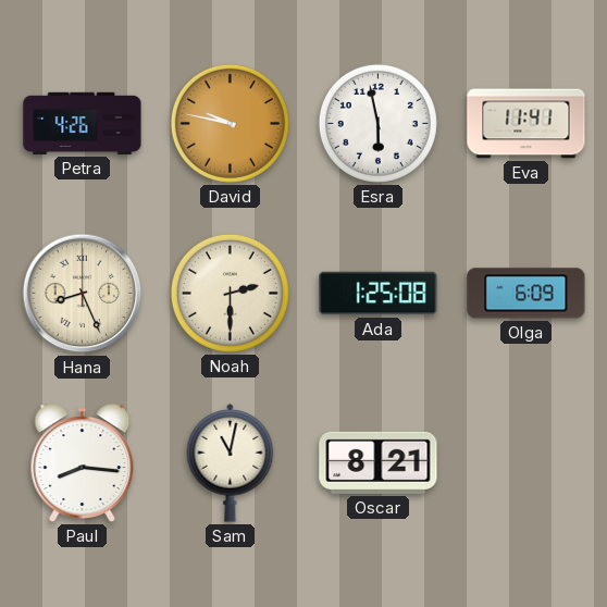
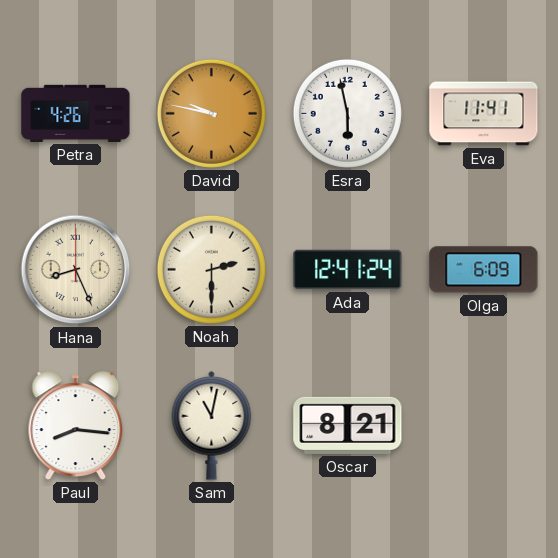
Ada: 1:25 -> 12:41
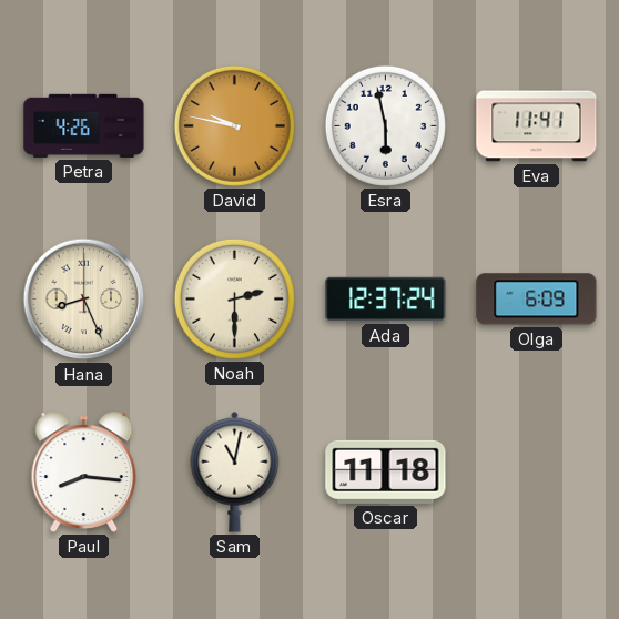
Ada: 12:41 -> 12:37
Oscar: 8:21 -> 11:18
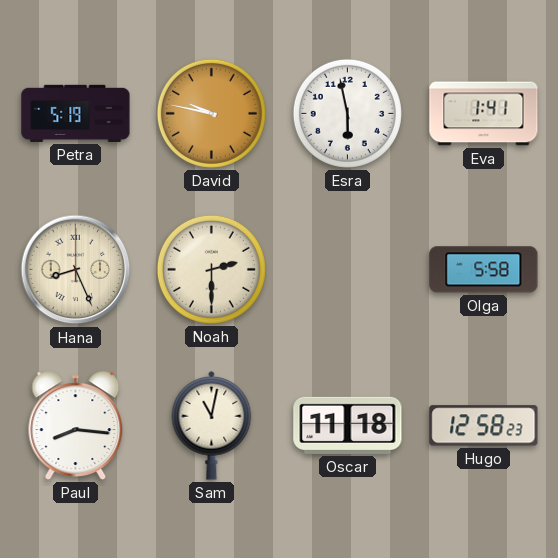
Petra: 4:26 -> 5:19
Eva: 11:41 -> 1:41
Ada: 12:37 -> none
Olga: 6:09 -> 5:58
Hugo: none -> 12:58
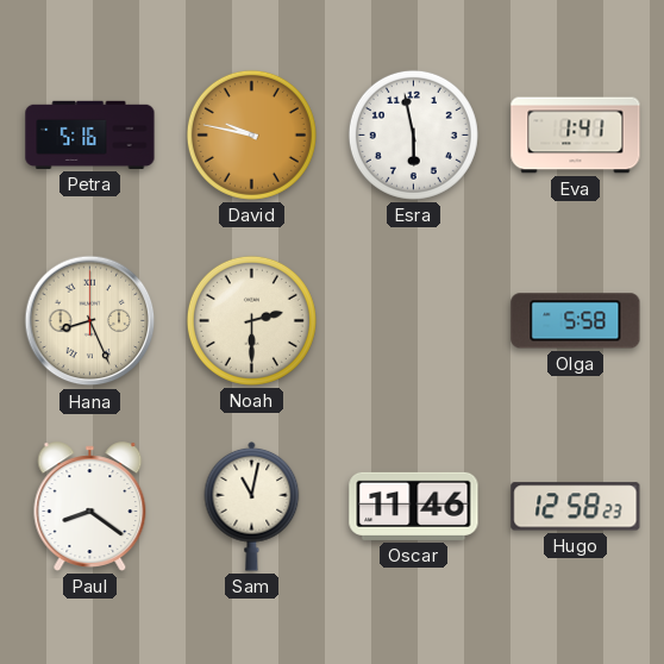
Petra: 5:19 -> 5:16
Paul: 8:16 -> 8:21
Oscar: 11:18 -> 11:46
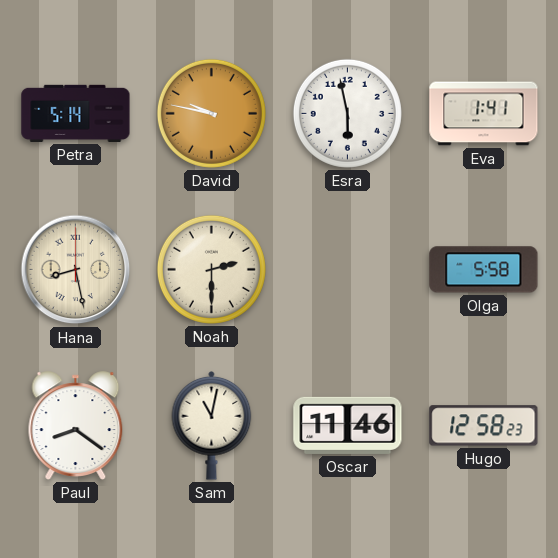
Petra: 5:16 -> 5:14
Hana: 8:26 -> 8:28
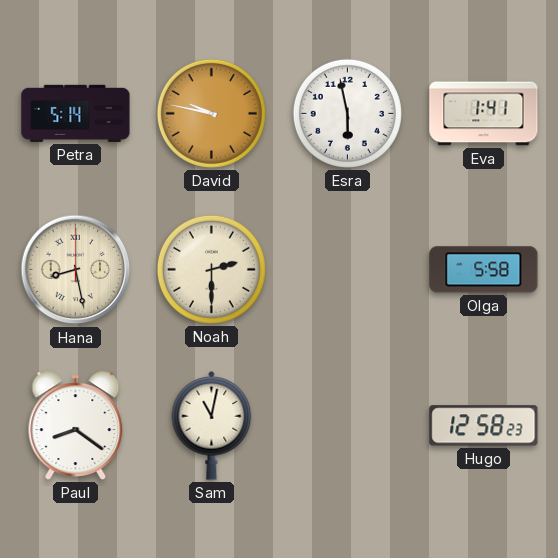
Oscar: 11:46 -> none
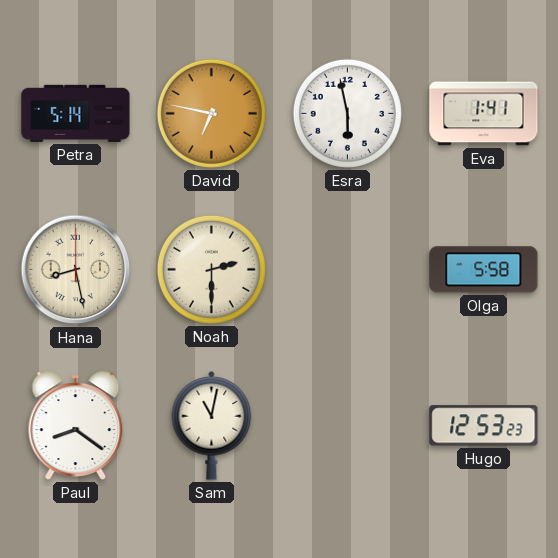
David: 9:47 -> 6:47
Hugo: 12:58 -> 12:53
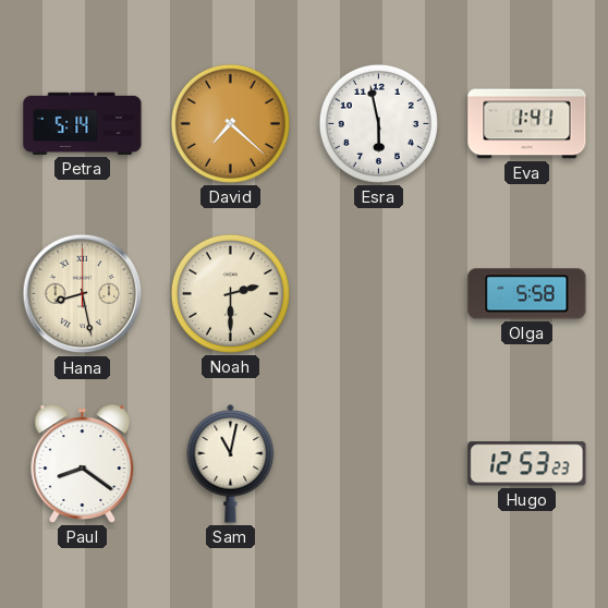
David: 6:47 -> 7:22
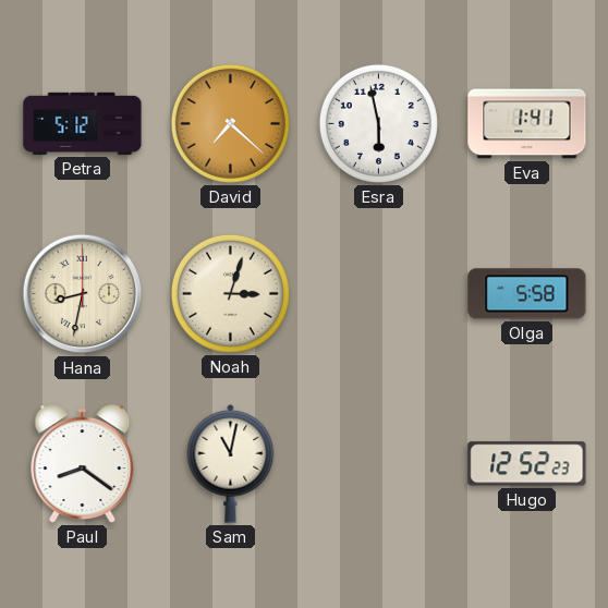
Petra: 5:14 -> 5:12
Hana: 8:28 -> 8:32
Noah: 2:30 -> 3:03
Hugo: 12:53 -> 12:52
